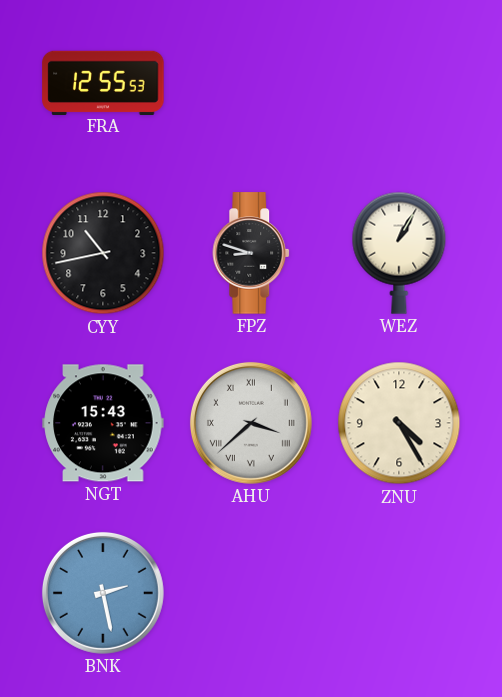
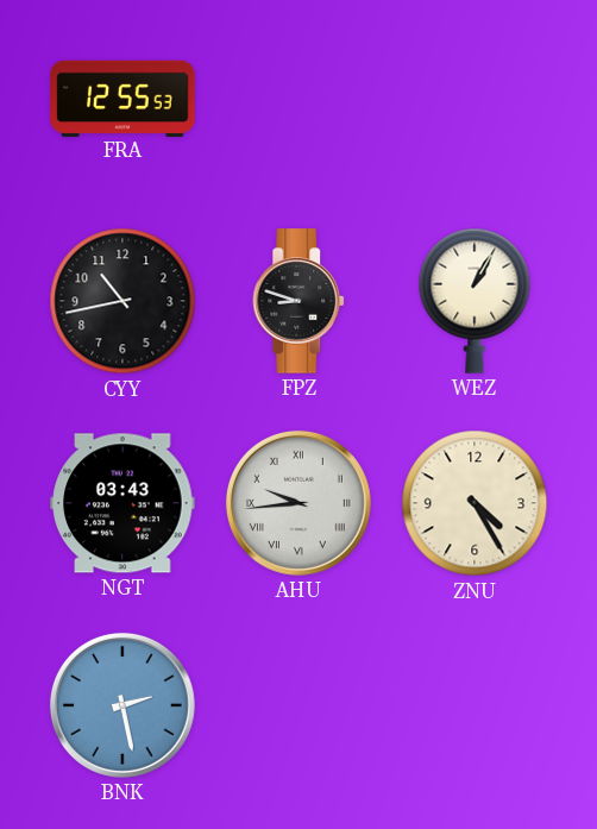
NGT: 15:43 -> 03:43
AHU: 3:38 -> 9:44
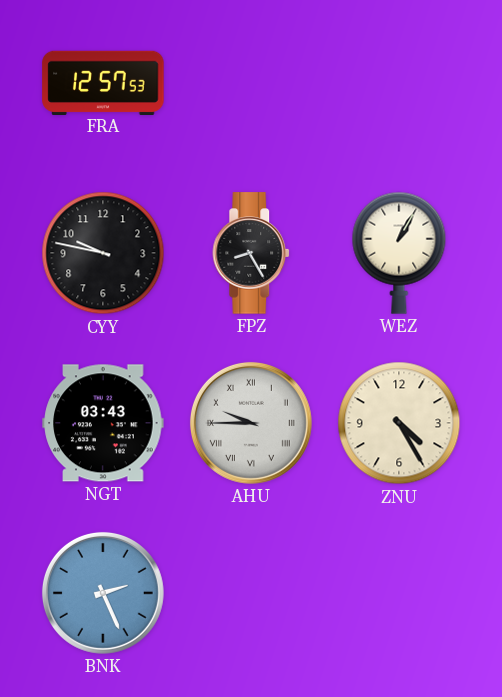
FRA: 12:55 -> 12:57
CYY: 10:43 -> 9:47
FPZ: 8:48 -> 8:25
AHU: 9:44 -> 9:45
BNK: 2:28 -> 2:26
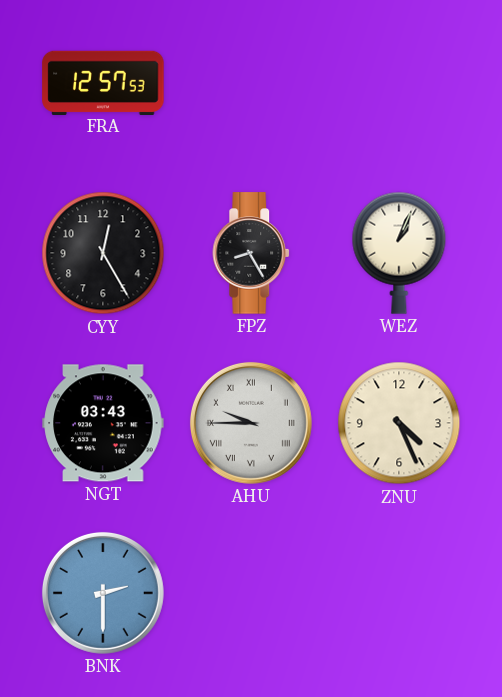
CYY: 9:47 -> 12:25
WEZ: 1:05 -> 1:04
ZNU: 4:25 -> 4:26
BNK: 2:26 -> 2:30
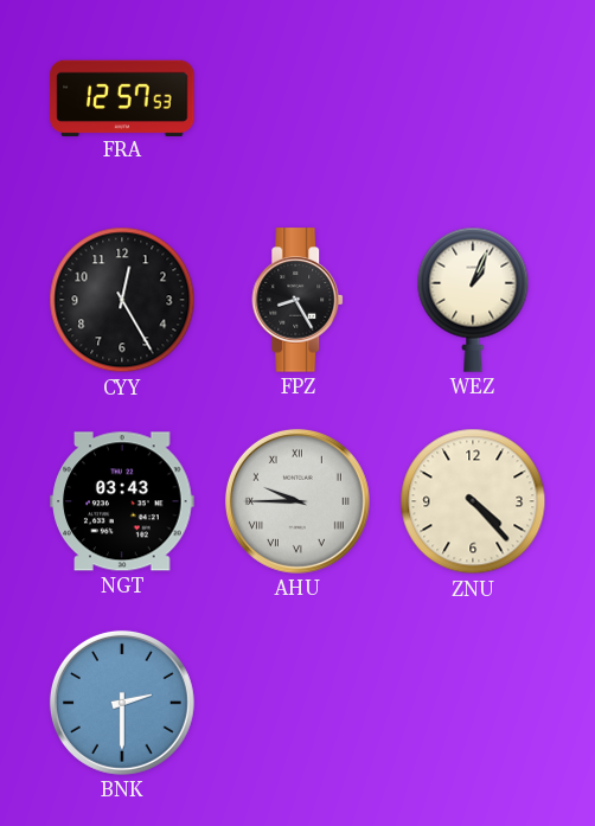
ZNU: 4:26 -> 4:23
